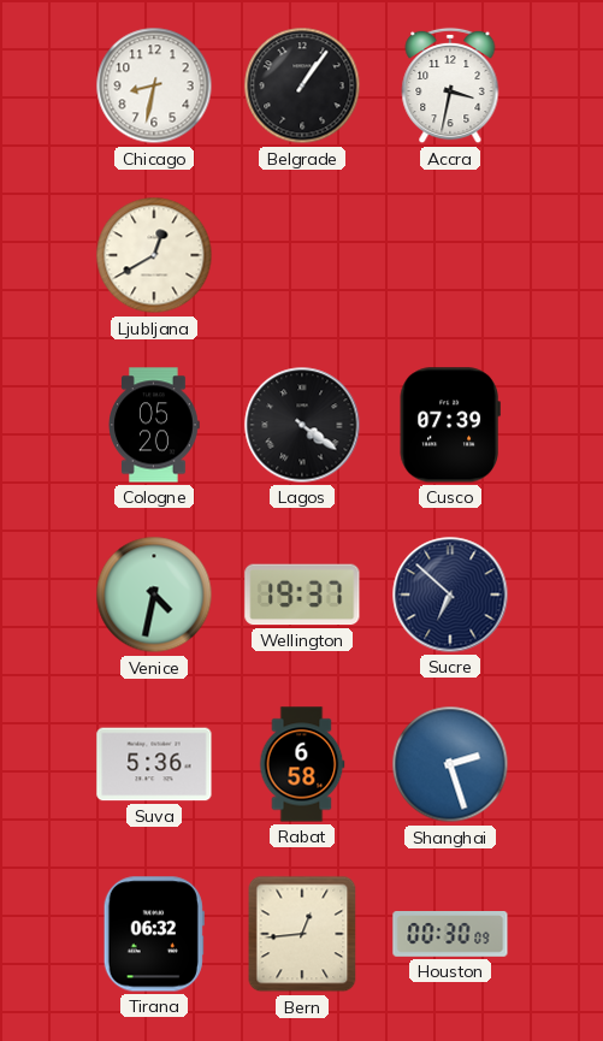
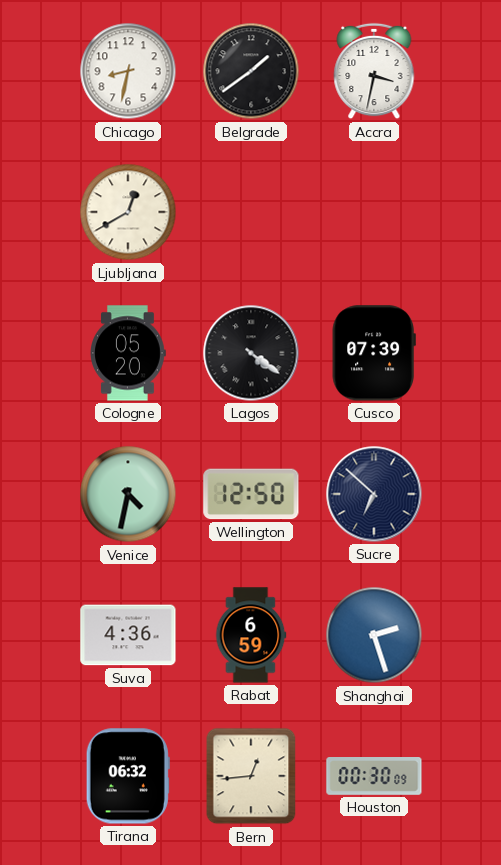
Belgrade: 1:06 -> 1:39
Wellington: 19:37 -> 12:50
Suva: 5:36 -> 4:36
Rabat: 6:58 -> 6:59
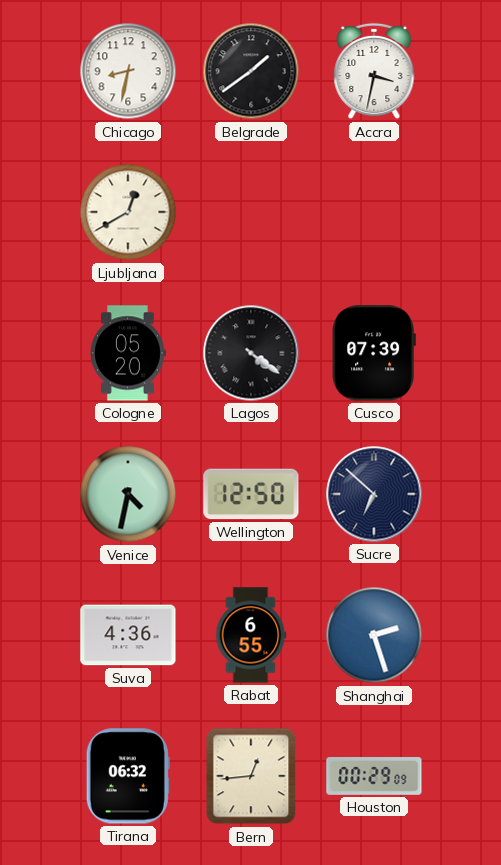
Rabat: 6:59 -> 6:55
Houston: 00:30 -> 00:29
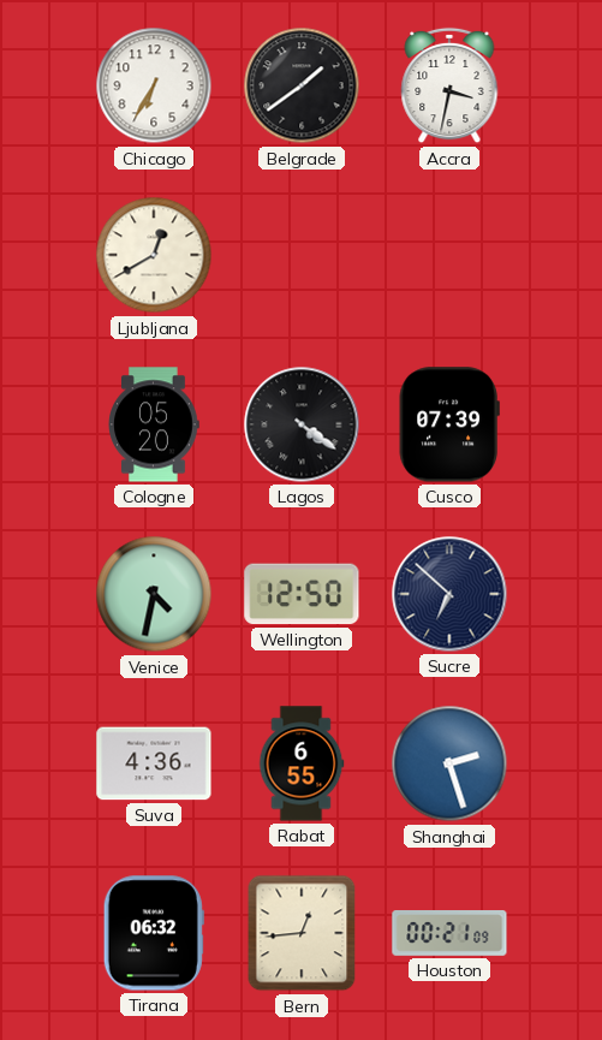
Chicago: 8:32 -> 6:35
Houston: 00:29 -> 00:21
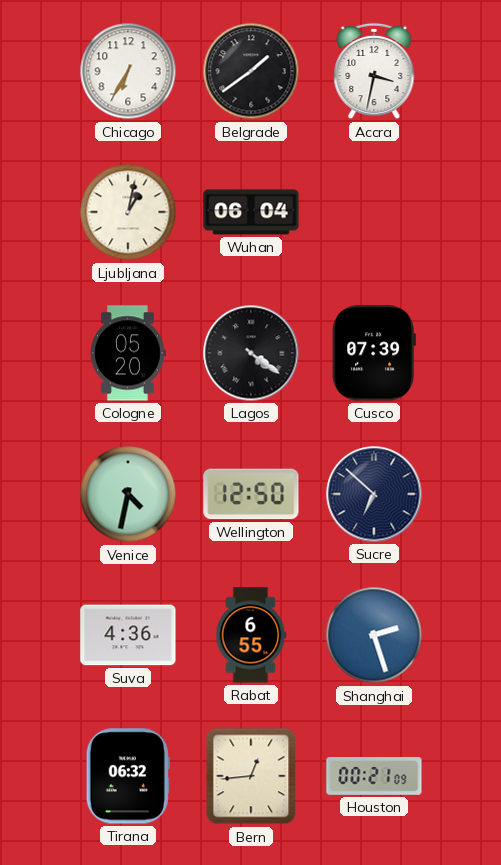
Ljubljana: 12:40 -> 1:02
Wuhan: none -> 06:04
